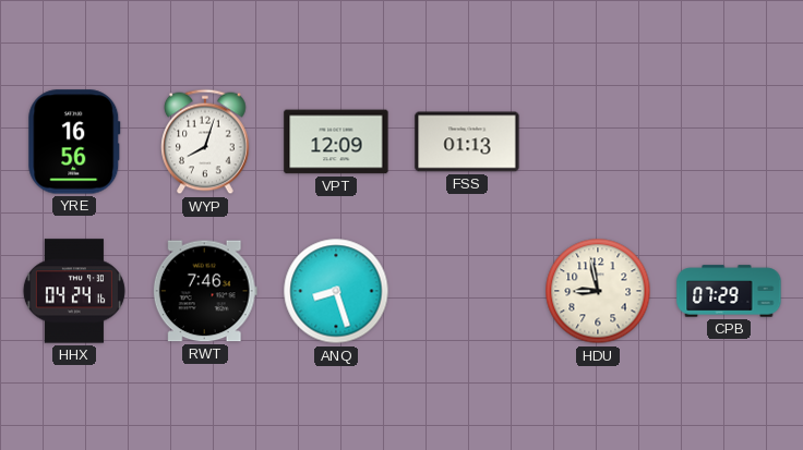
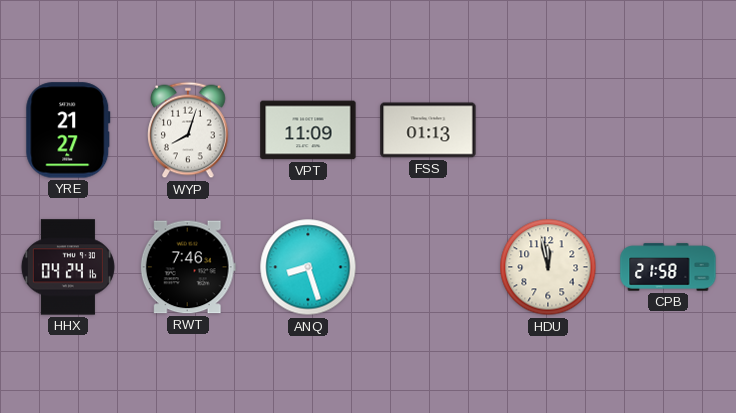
YRE: 16:56 -> 21:27
VPT: 12:09 -> 11:09
HDU: 8:58 -> 11:58
CPB: 07:29 -> 21:58
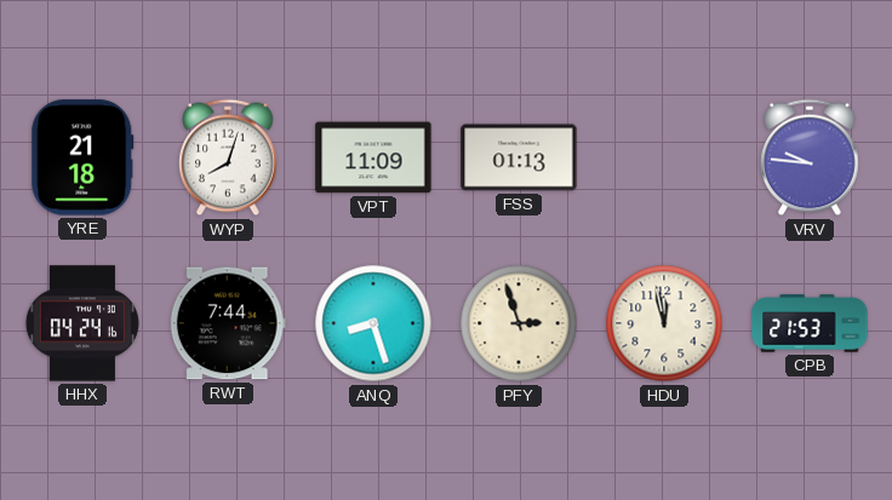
YRE: 21:27 -> 21:18
VRV: none -> 9:46
RWT: 7:46 -> 7:44
PFY: none -> 2:57
CPB: 21:58 -> 21:53
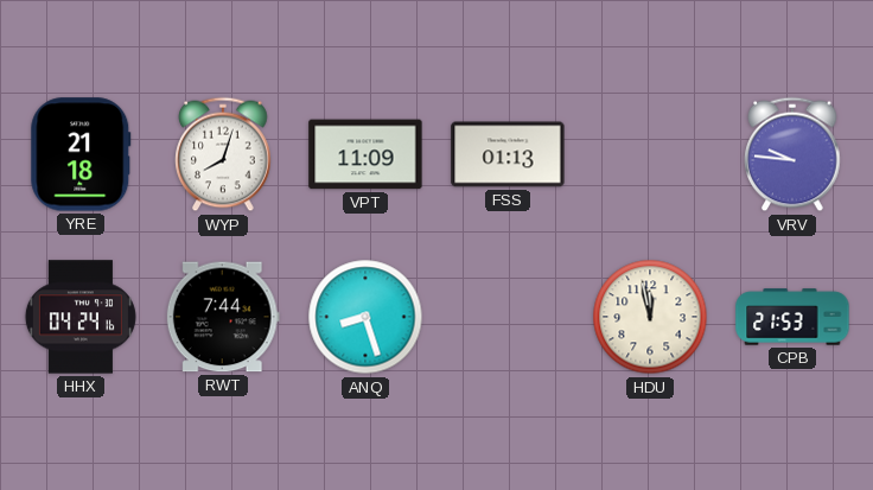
PFY: 2:57 -> none
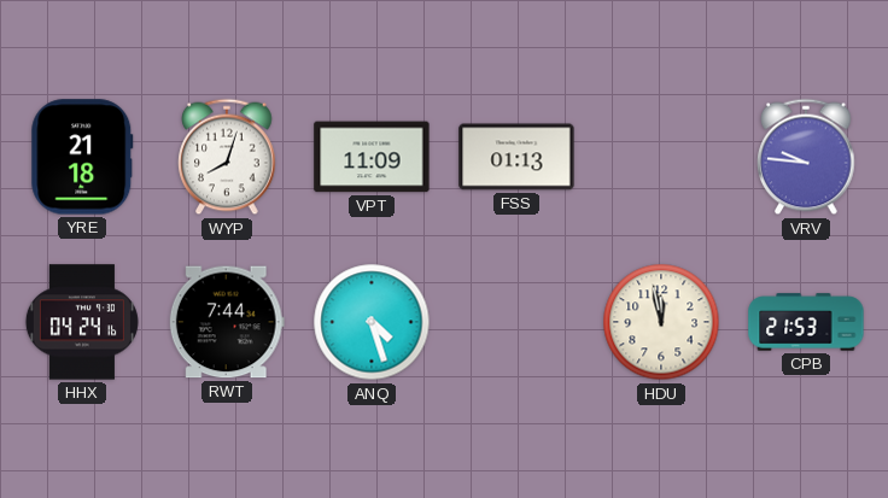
ANQ: 8:27 -> 4:27
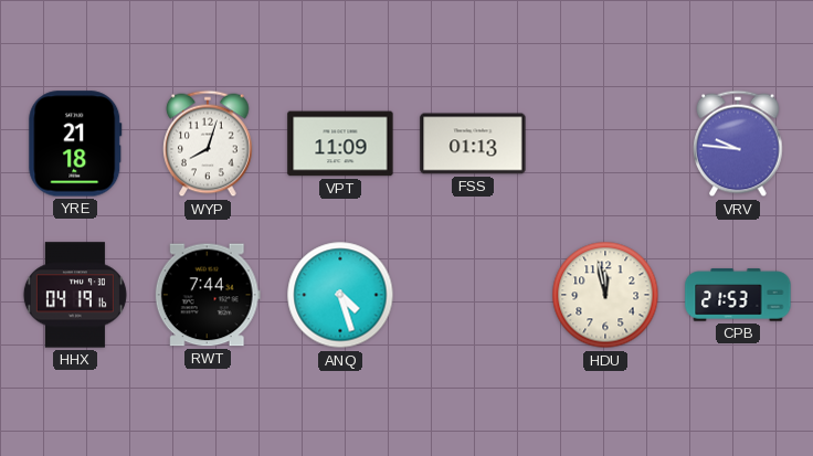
HHX: 04:24 -> 04:19
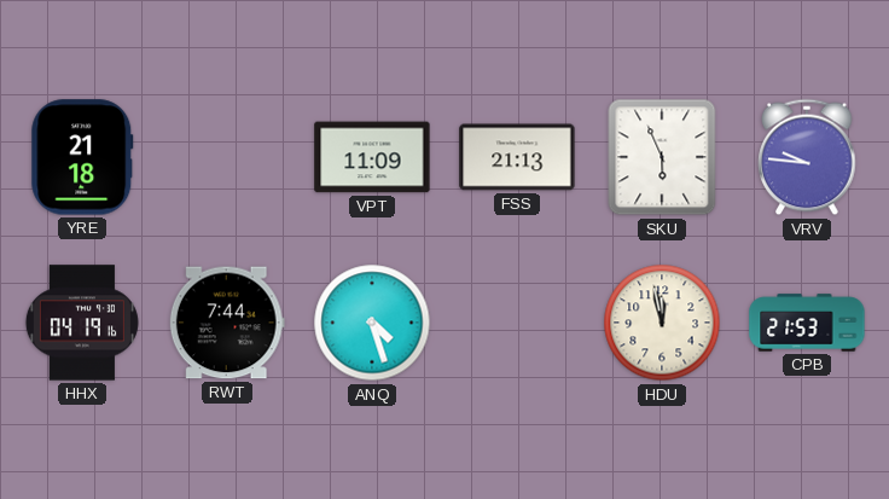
WYP: 8:03 -> none
FSS: 01:13 -> 21:13
SKU: none -> 5:56
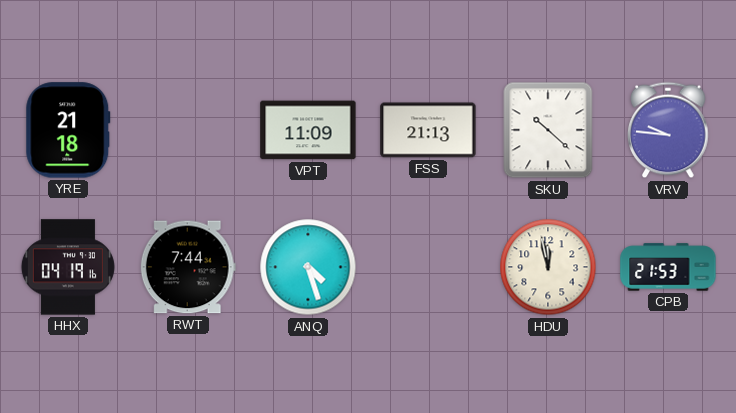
SKU: 5:56 -> 10:22
